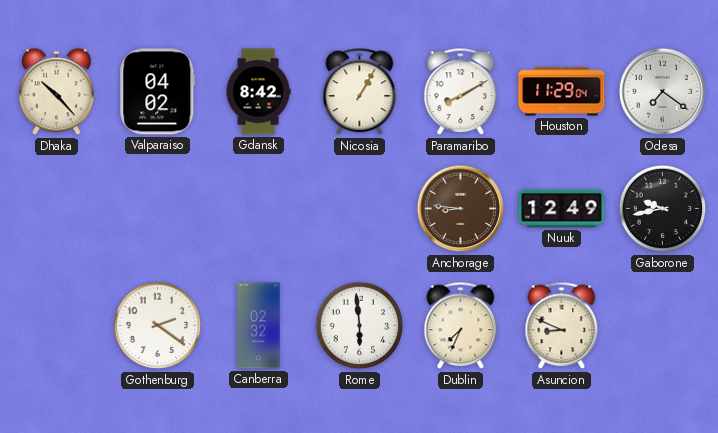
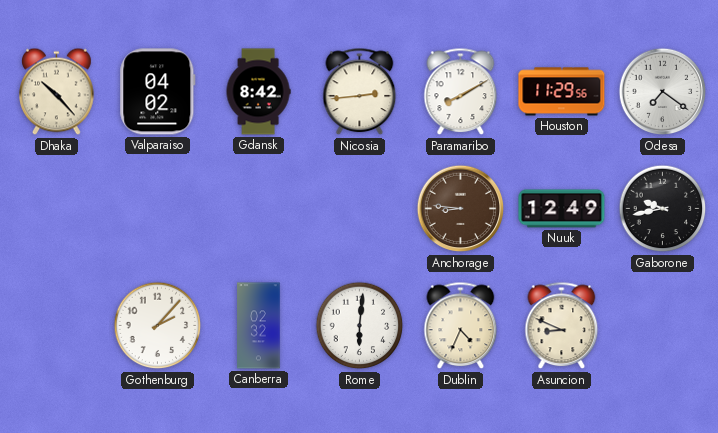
Nicosia: 1:05 -> 2:44
Houston: 11:29:04 -> 11:29:56
Gothenburg: 2:21 -> 2:07
Rome: 5:59 -> 6:01
Dublin: 7:34 -> 4:34
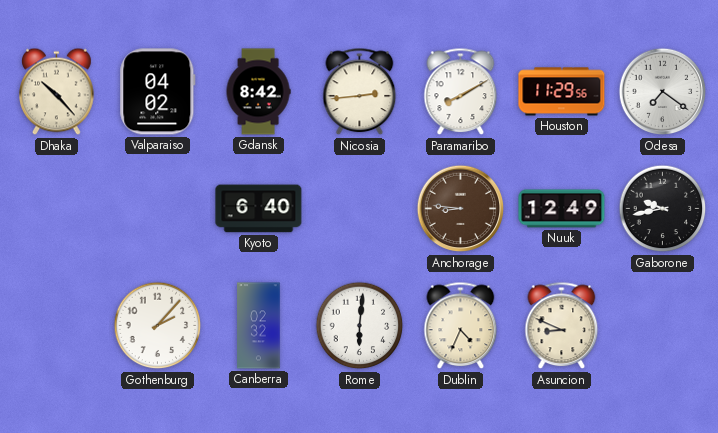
Kyoto: none -> 6:40
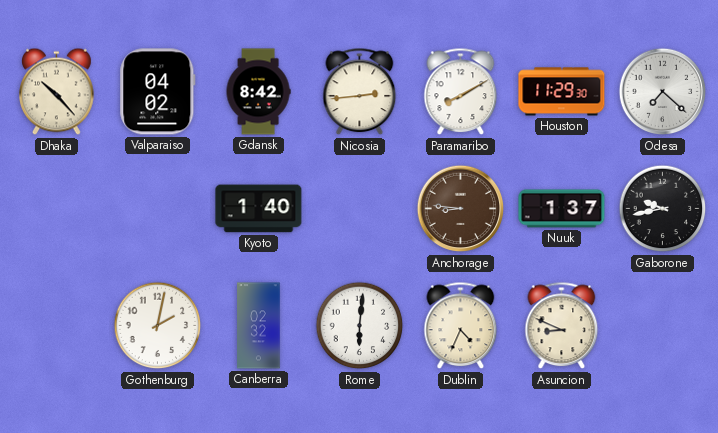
Houston: 11:29:56 -> 11:29:30
Odesa: 7:21 -> 7:22
Kyoto: 6:40 -> 1:40
Nuuk: 12:49 -> 1:37
Gothenburg: 2:07 -> 2:02
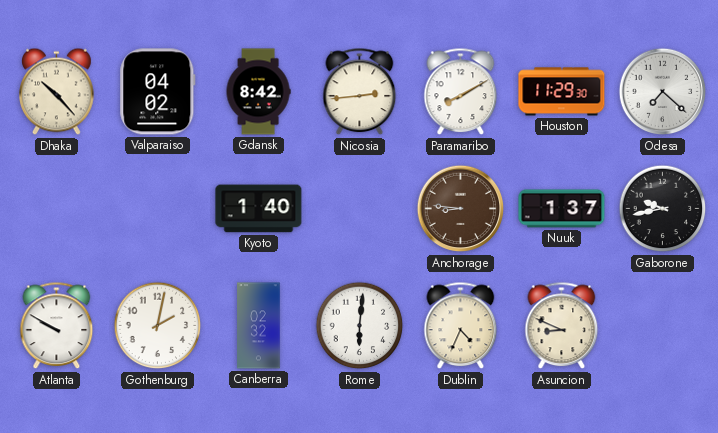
Atlanta: none -> 9:50
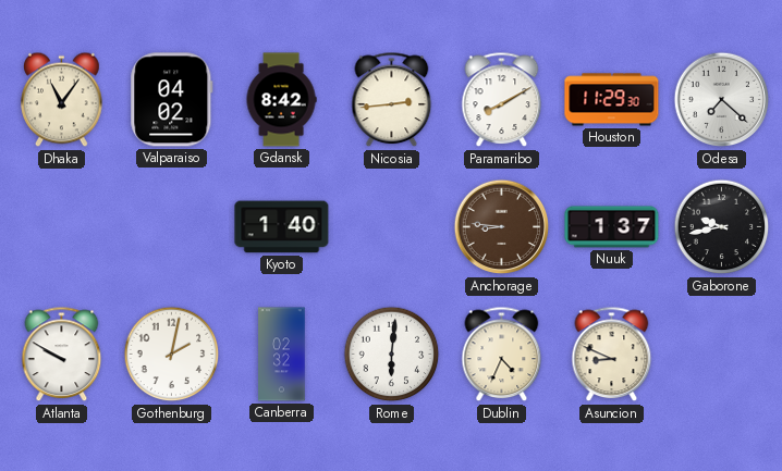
Dhaka: 10:23 -> 11:06
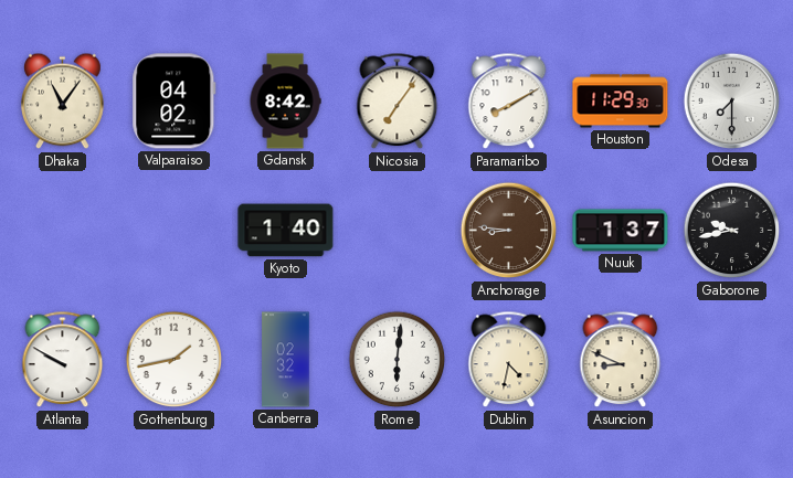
Nicosia: 2:44 -> 7:06
Odesa: 7:22 -> 7:30
Gothenburg: 2:02 -> 1:43
Dublin: 4:34 -> 4:32
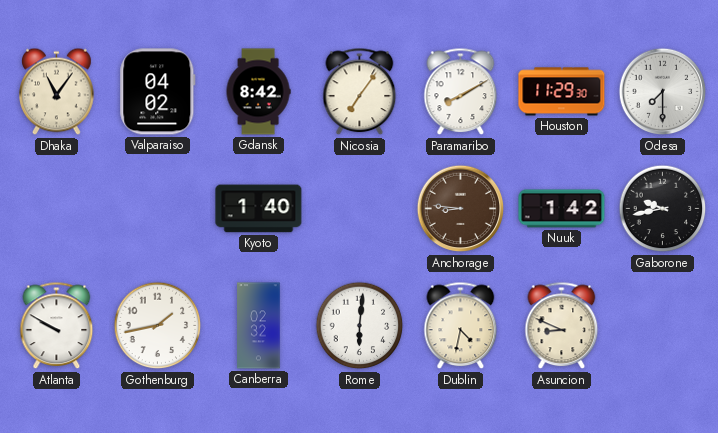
Nuuk: 1:37 -> 1:42
